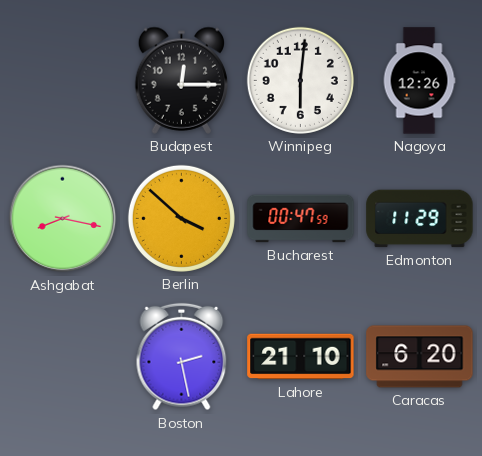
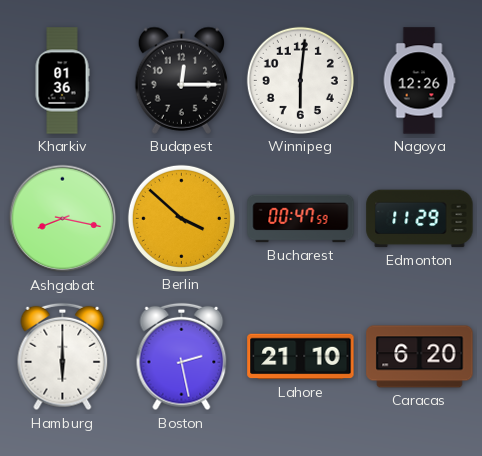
Kharkiv: none -> 01:36
Hamburg: none -> 6:00
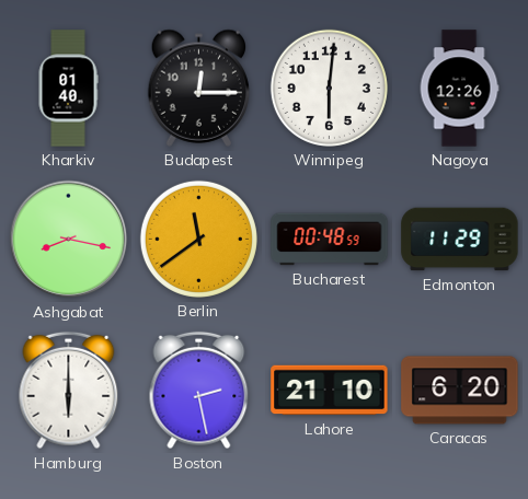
Kharkiv: 01:36 -> 01:40
Berlin: 3:52 -> 11:39
Bucharest: 00:47 -> 00:48
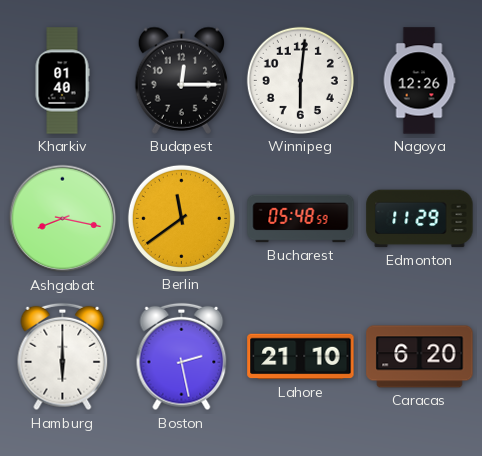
Bucharest: 00:48 -> 05:48
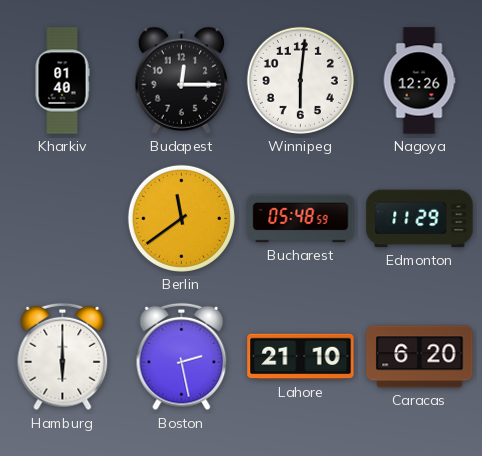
Ashgabat: 8:17 -> none
